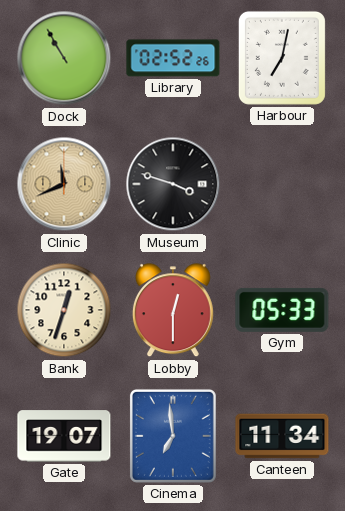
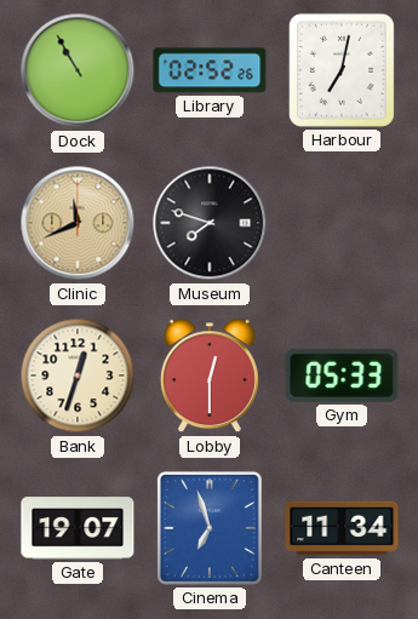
Museum: 3:48 -> 7:48
Cinema: 6:59 -> 6:57
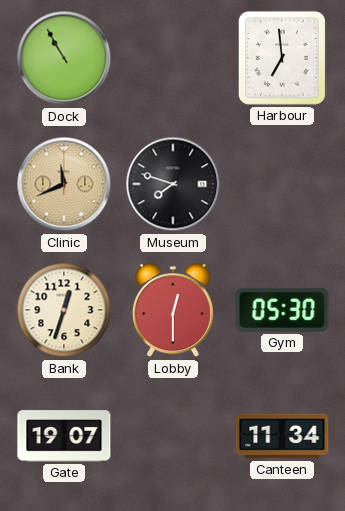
Library: 02:52 -> none
Harbour: 7:02 -> 6:59
Gym: 05:33 -> 05:30
Cinema: 6:57 -> none
